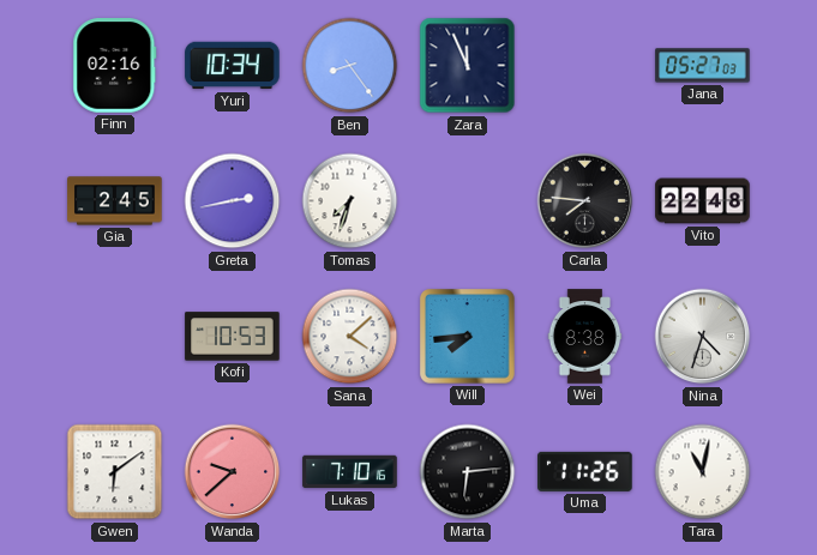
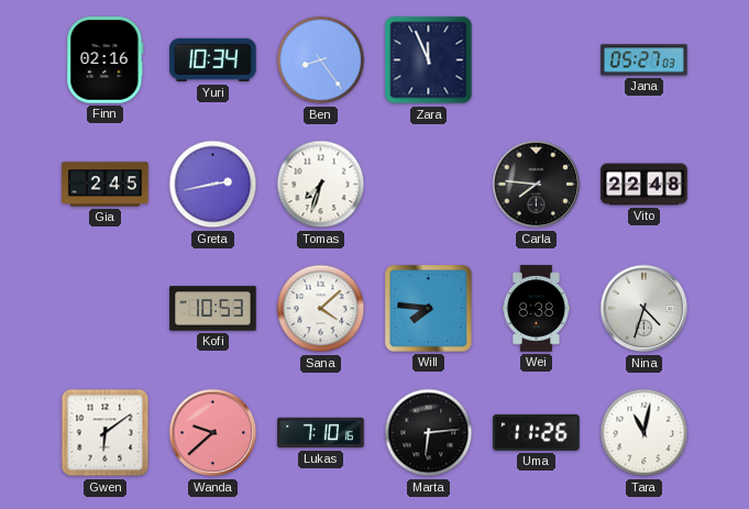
Will: 7:44 -> 7:46
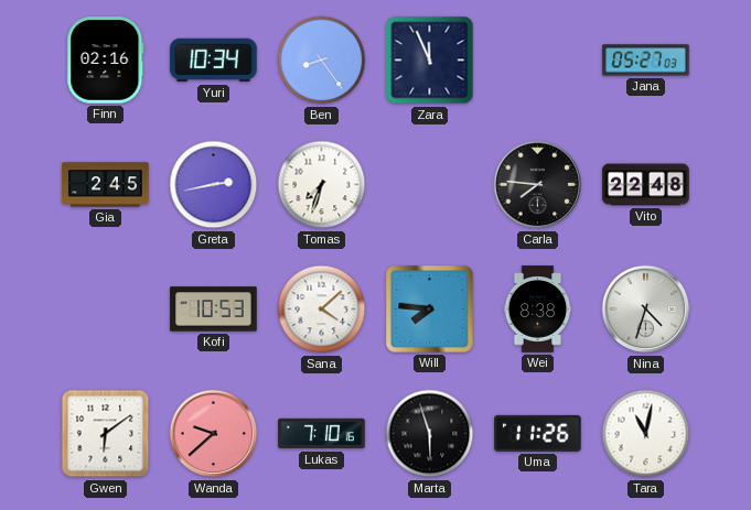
Marta: 6:14 -> 5:57
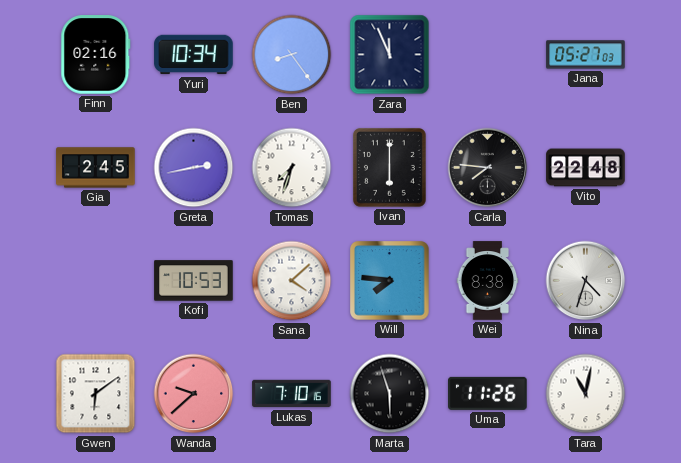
Ivan: none -> 6:00
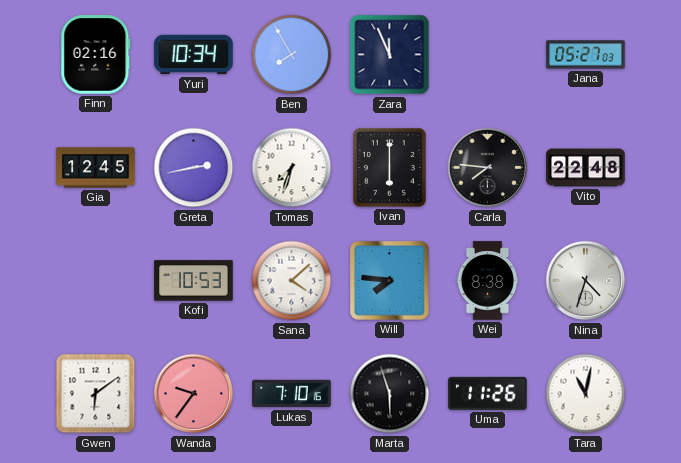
Ben: 8:24 -> 7:55
Gia: 2:45 -> 12:45
Wanda: 9:38 -> 9:36
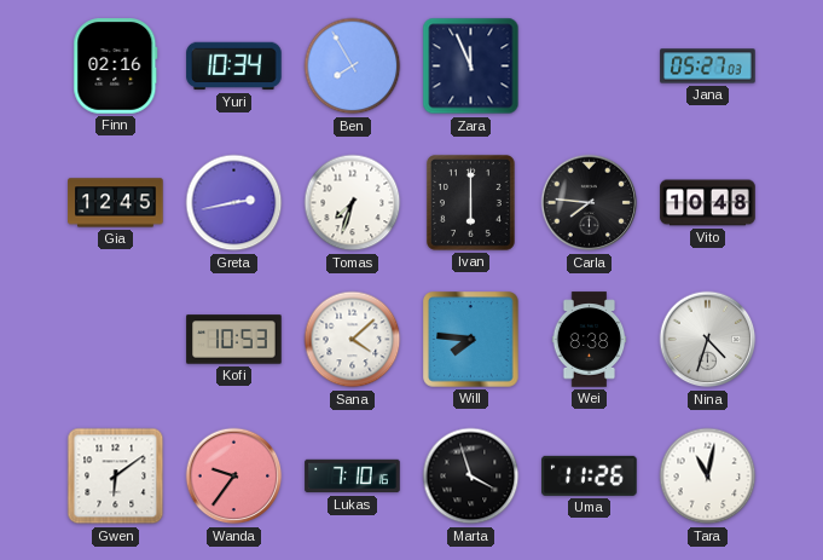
Vito: 22:48 -> 10:48
Marta: 5:57 -> 3:57
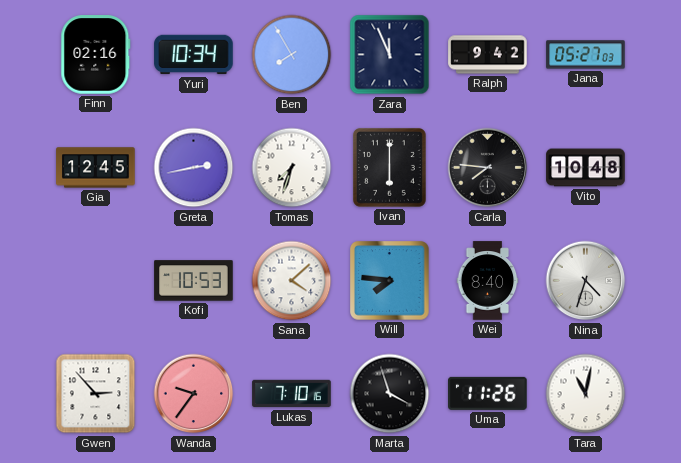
Ralph: none -> 9:42
Wei: 8:38 -> 8:40
Gwen: 6:09 -> 2:53
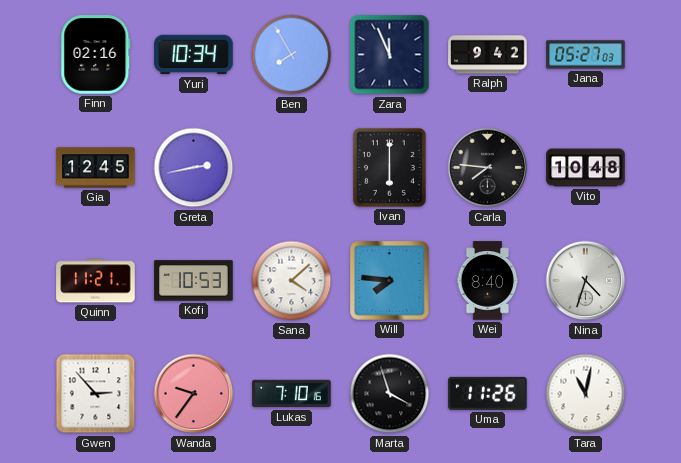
Tomas: 7:33 -> none
Quinn: none -> 11:21
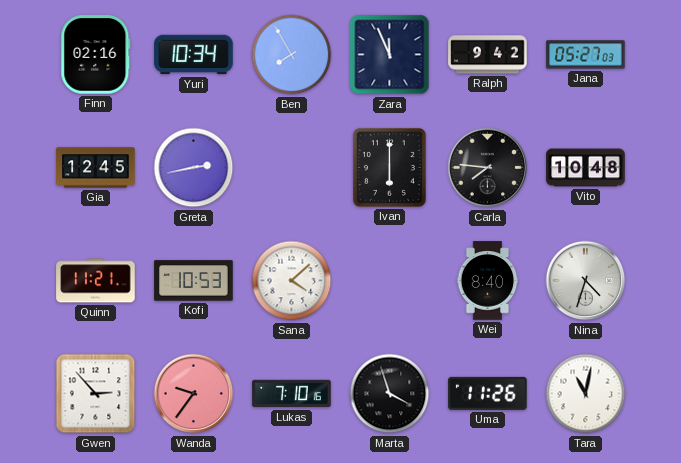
Will: 7:46 -> none
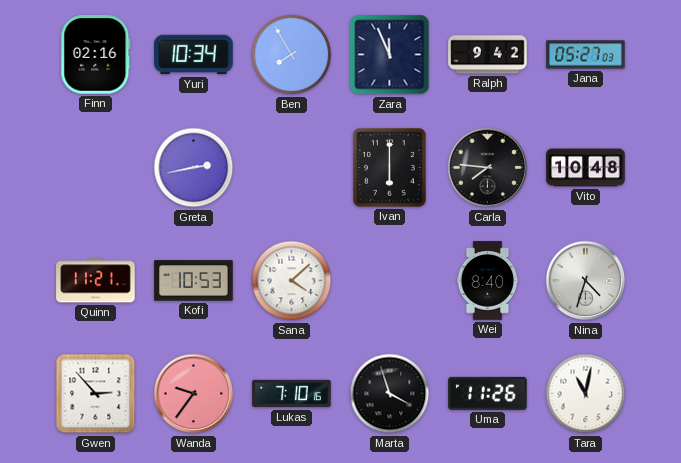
Gia: 12:45 -> none
